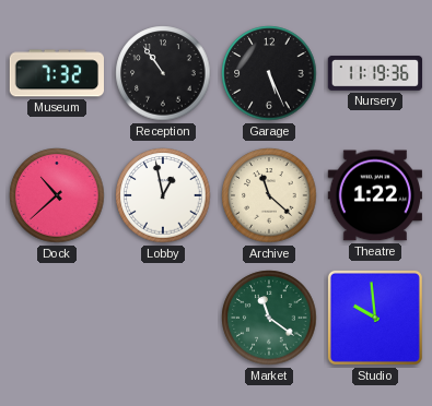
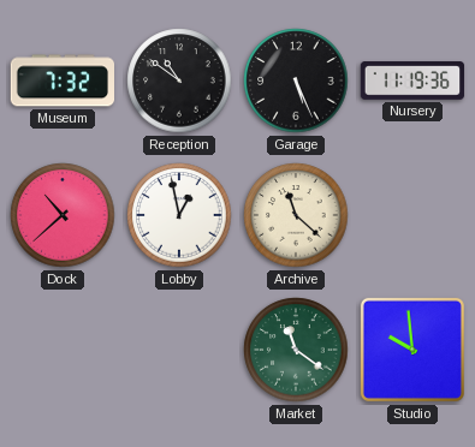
Reception: 10:54 -> 10:51
Theatre: 1:22 -> none
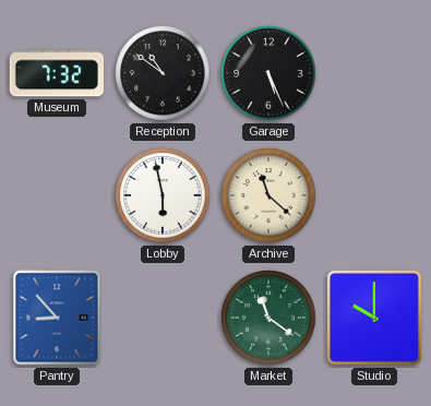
Nursery: 11:19 -> none
Dock: 10:38 -> none
Lobby: 12:58 -> 5:58
Pantry: none -> 8:53
Studio: 9:59 -> 10:00
